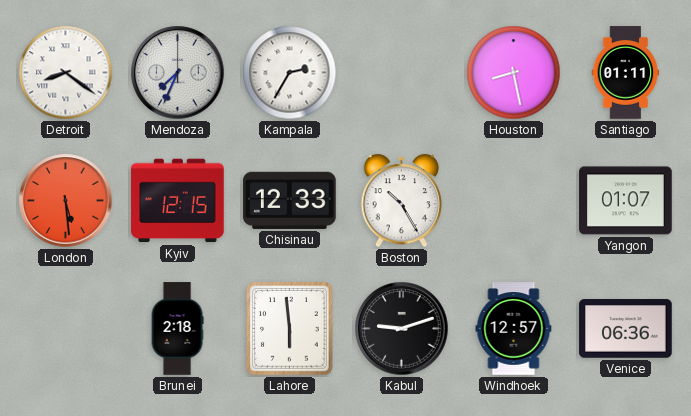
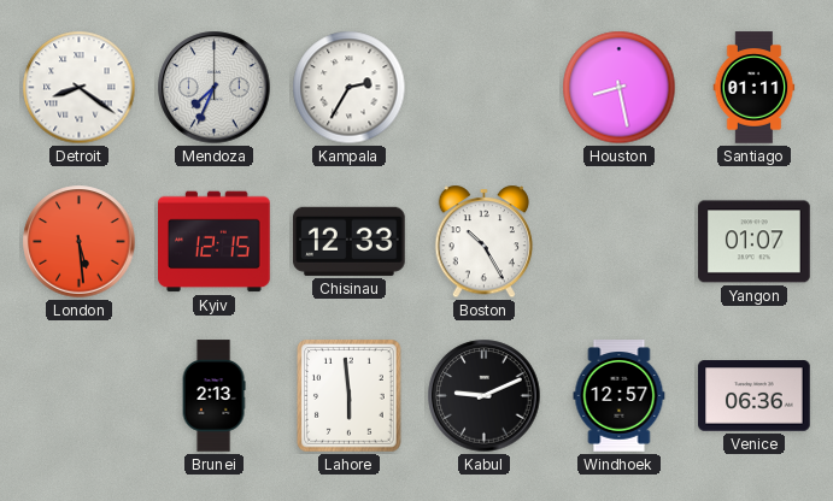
Brunei: 2:18 -> 2:13
Kabul: 9:12 -> 9:11
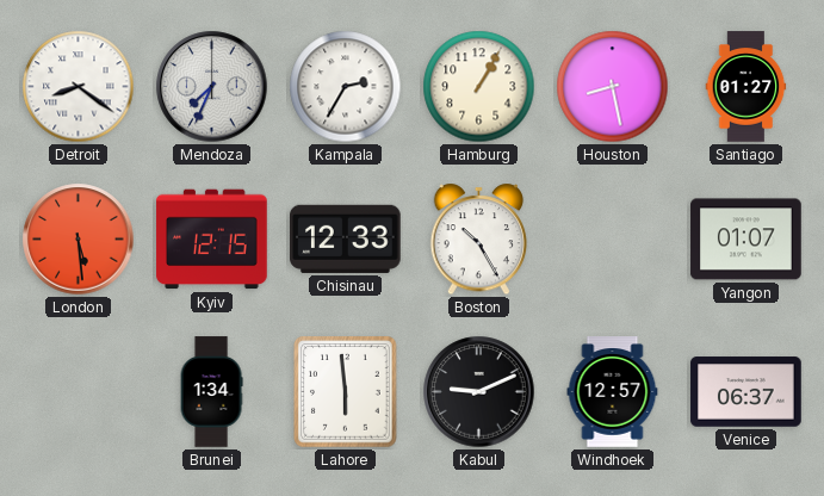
Hamburg: none -> 1:05
Santiago: 01:11 -> 01:27
Brunei: 2:13 -> 1:34
Venice: 06:36 -> 06:37
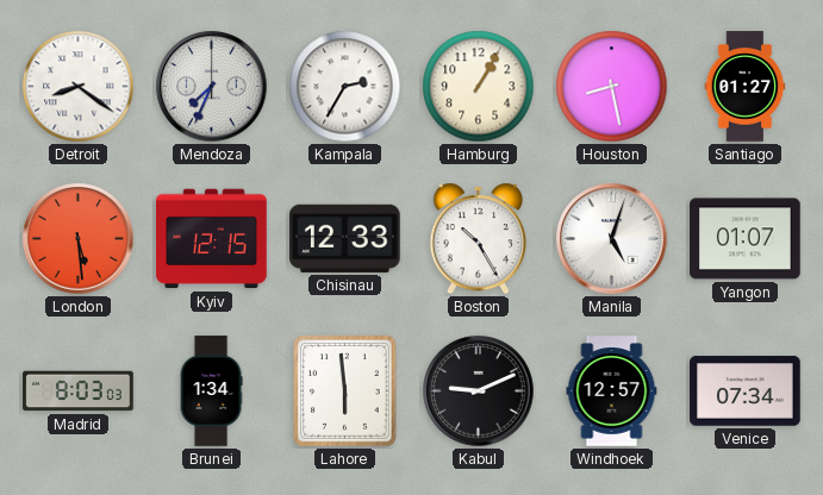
Manila: none -> 5:03
Madrid: none -> 8:03
Venice: 06:37 -> 07:34
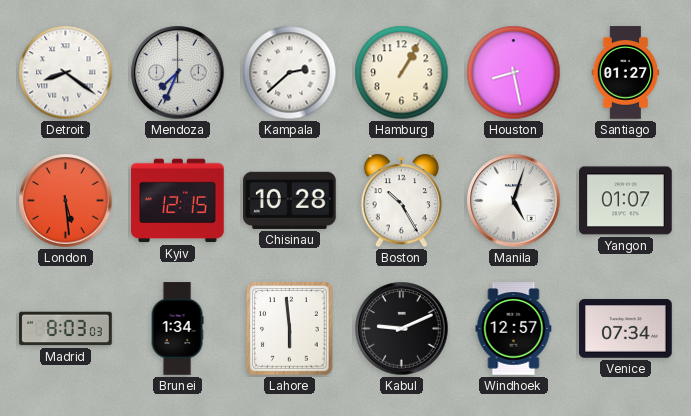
Kampala: 2:35 -> 2:38
Chisinau: 12:33 -> 10:28
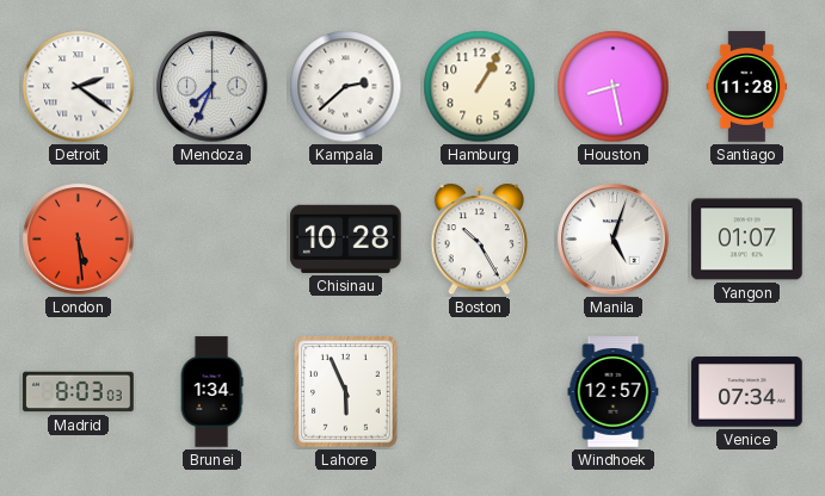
Detroit: 8:21 -> 2:21
Santiago: 01:27 -> 11:28
Kyiv: 12:15 -> none
Lahore: 5:59 -> 5:56
Kabul: 9:11 -> none
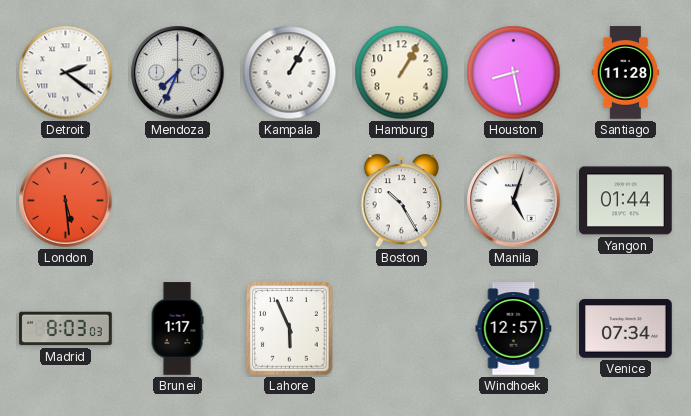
Kampala: 2:38 -> 1:05
Chisinau: 10:28 -> none
Yangon: 01:07 -> 01:44
Brunei: 1:34 -> 1:17
